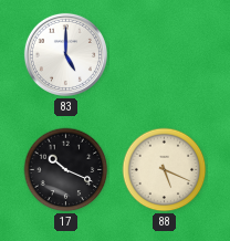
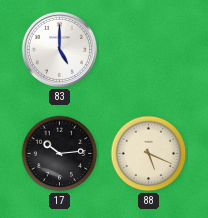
17: 10:19 -> 10:14
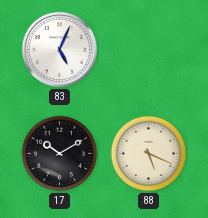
83: 5:00 -> 5:04
17: 10:14 -> 10:10
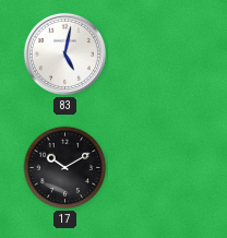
83: 5:04 -> 5:02
88: 5:19 -> none
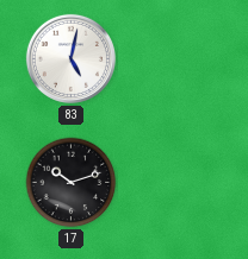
17: 10:10 -> 10:12
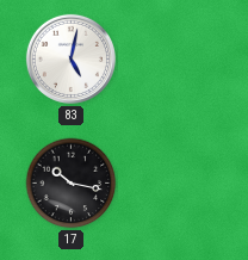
17: 10:12 -> 10:17
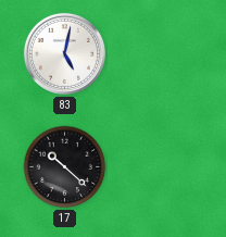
17: 10:17 -> 10:22
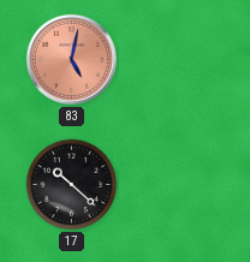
83 dial: white -> salmon
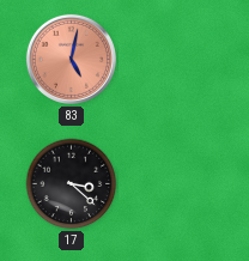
17: 10:22 -> 3:22
